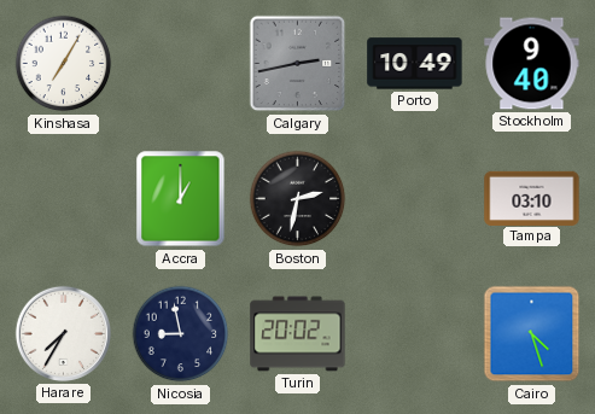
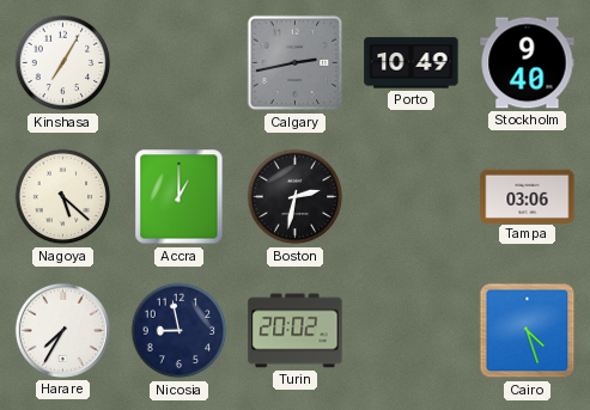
Nagoya: none -> 5:22
Tampa: 03:10 -> 03:06
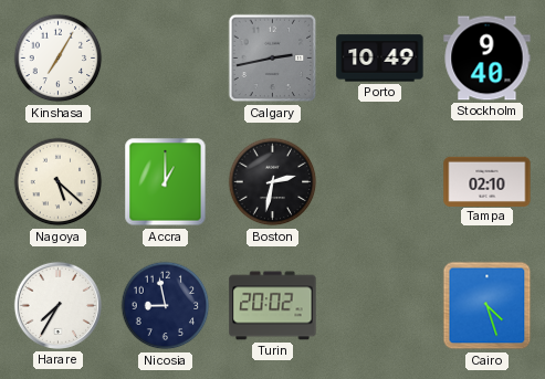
Tampa: 03:06 -> 02:10
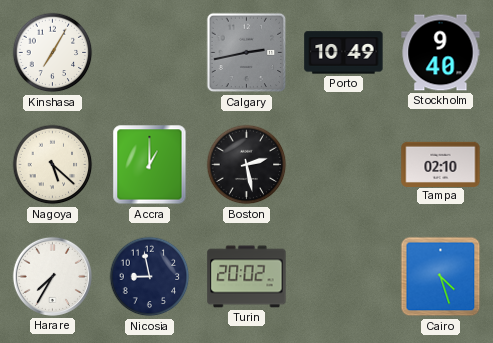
Boston: 2:32 -> 2:28
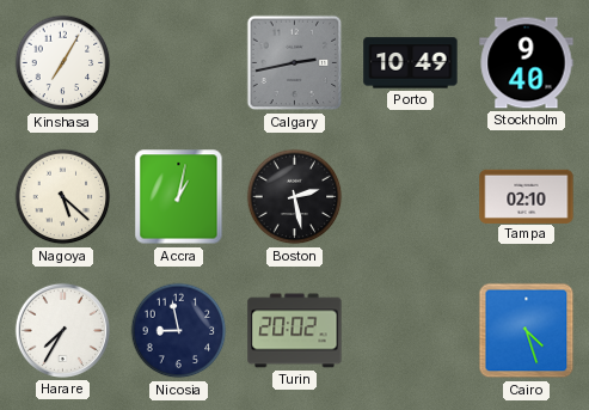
Accra: 1:00 -> 1:02
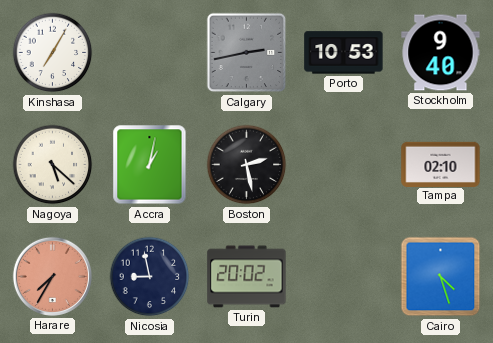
Porto: 10:49 -> 10:53
Harare dial: white -> salmon
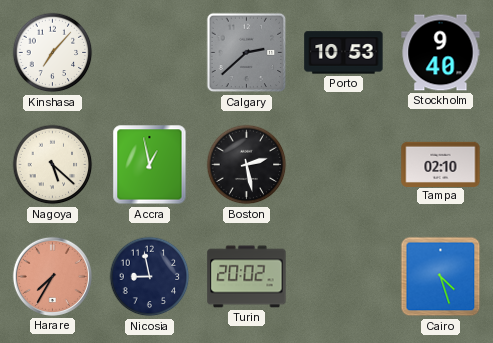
Kinshasa: 7:05 -> 7:07
Calgary: 2:43 -> 2:38
Accra: 1:02 -> 12:58
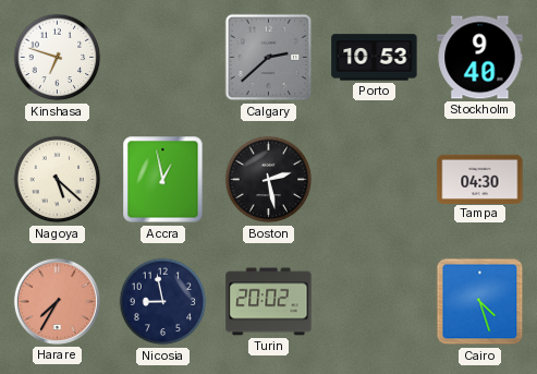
Kinshasa: 7:07 -> 6:48
Tampa: 02:10 -> 04:30
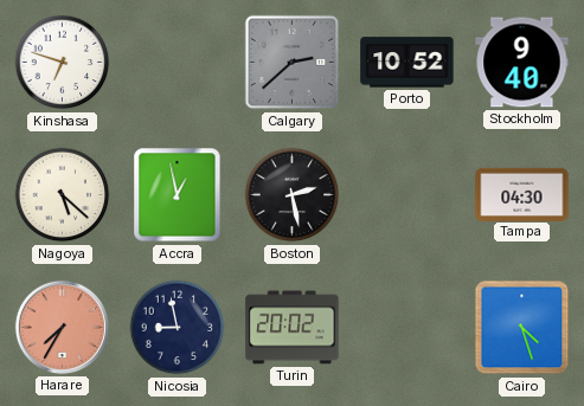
Porto: 10:53 -> 10:52
